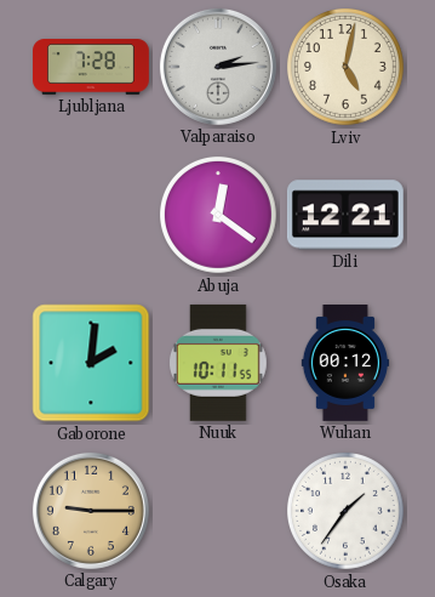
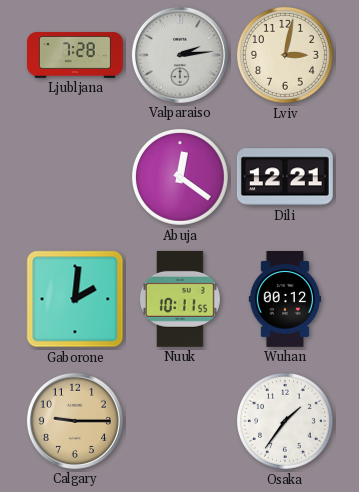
Lviv: 5:02 -> 3:02
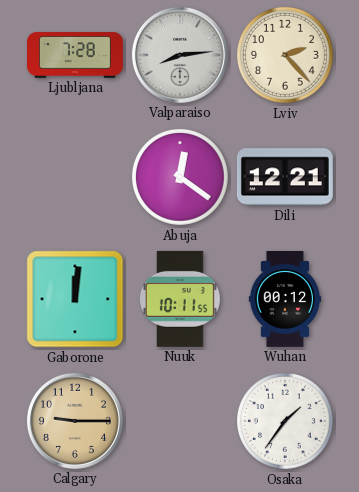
Valparaiso: 2:14 -> 8:14
Lviv: 3:02 -> 2:23
Gaborone: 2:01 -> 12:01
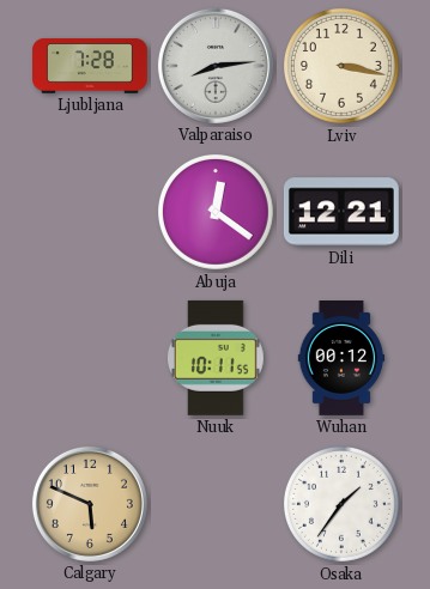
Lviv: 2:23 -> 3:17
Gaborone: 12:01 -> none
Calgary: 9:15 -> 5:49
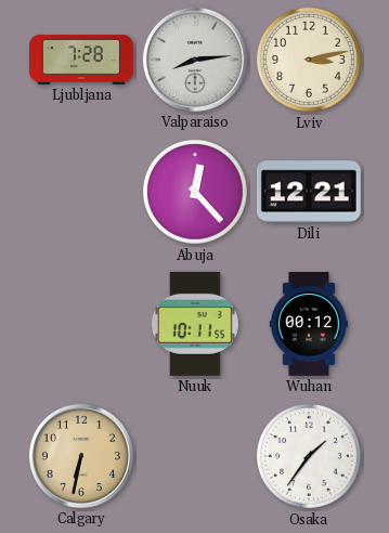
Lviv: 3:17 -> 3:13
Abuja: 12:21 -> 12:23
Calgary: 5:49 -> 6:32
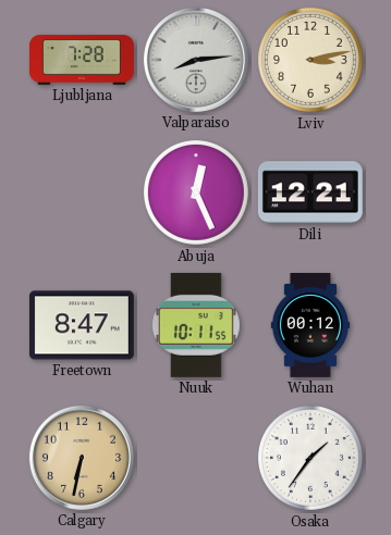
Abuja: 12:23 -> 12:26
Freetown: none -> 8:47
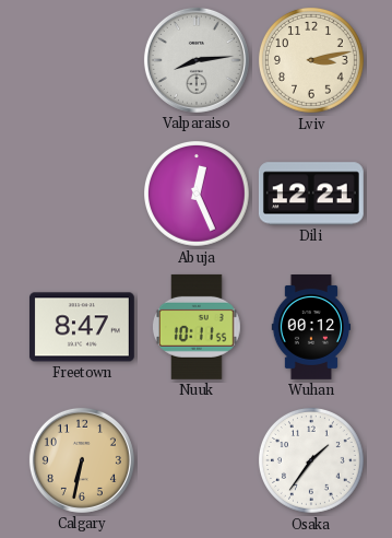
Ljubljana: 7:28 -> none
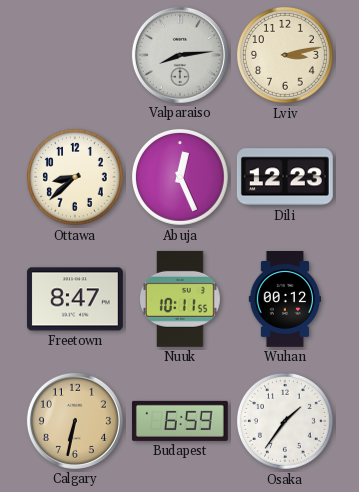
Ottawa: none -> 8:38
Dili: 12:21 -> 12:23
Budapest: none -> 6:59
